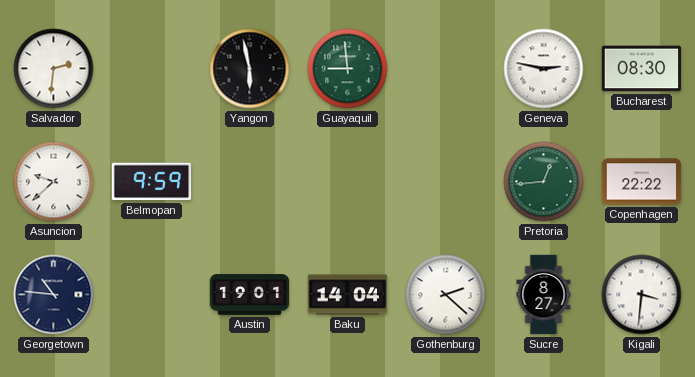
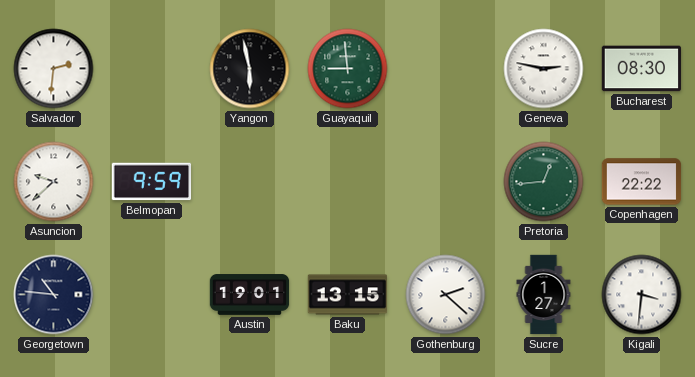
Baku: 14:04 -> 13:15
Sucre: 8:27 -> 1:27
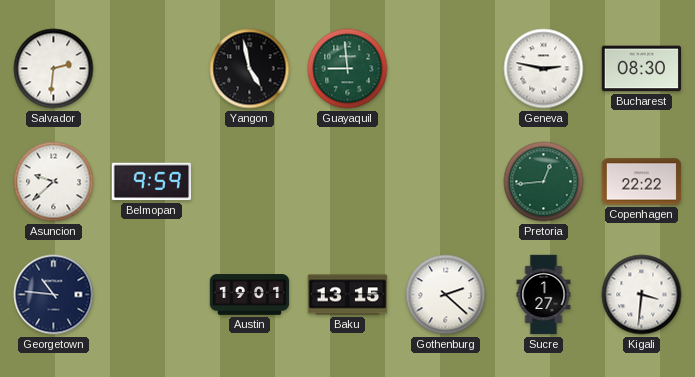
Yangon: 5:58 -> 4:58
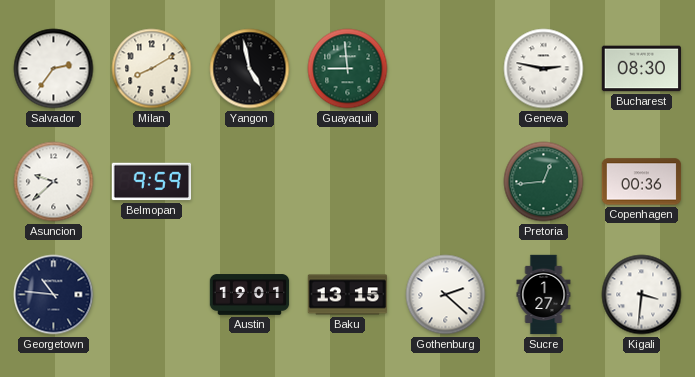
Salvador: 2:31 -> 2:36
Milan: none -> 8:10
Copenhagen: 22:22 -> 00:36
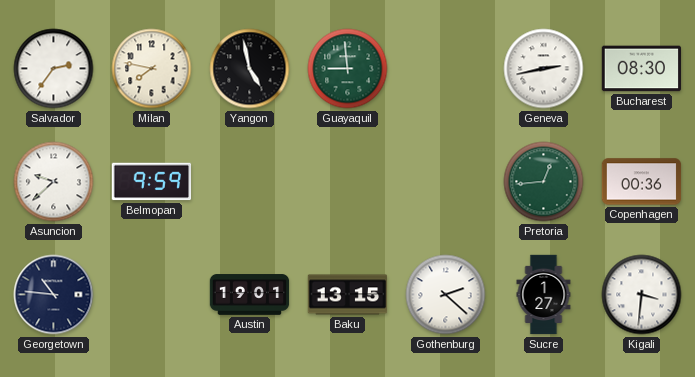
Milan: 8:10 -> 7:47
Geneva: 2:47 -> 2:43
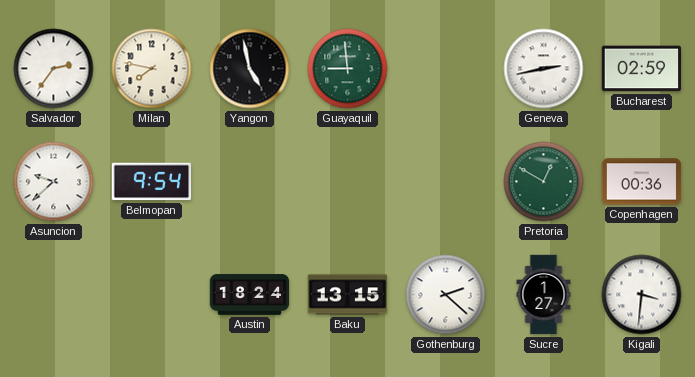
Bucharest: 08:30 -> 02:59
Belmopan: 9:59 -> 9:54
Pretoria: 12:44 -> 12:50
Georgetown: 10:46 -> none
Austin: 19:01 -> 18:24
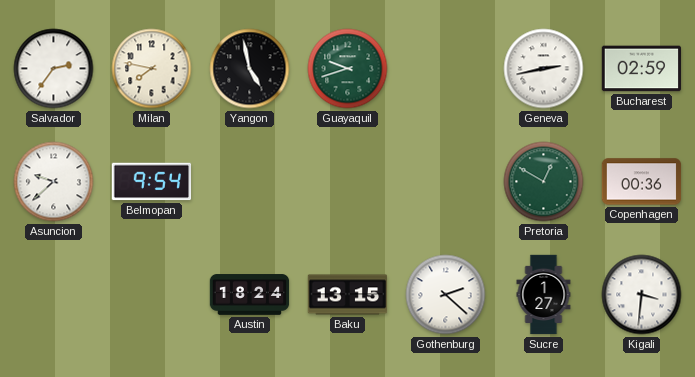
Guayaquil: 8:59 -> 9:42
